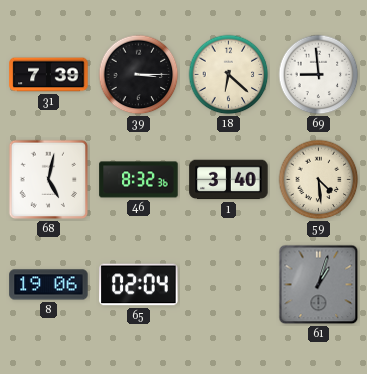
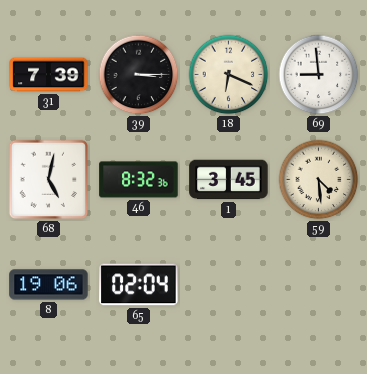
18: 6:22 -> 6:19
1: 3:40 -> 3:45
61: 1:03 -> none
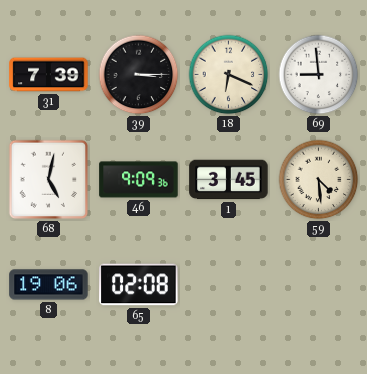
46: 8:32 -> 9:09
65: 02:04 -> 02:08
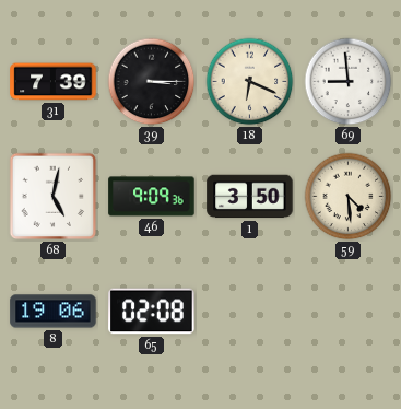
1: 3:45 -> 3:50
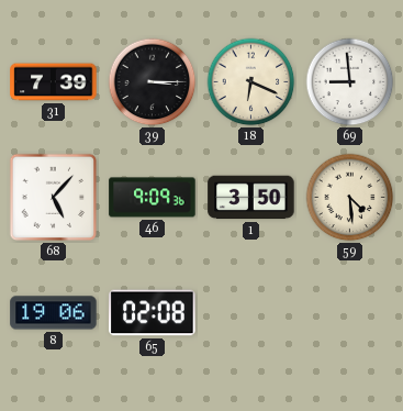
68: 5:02 -> 5:07
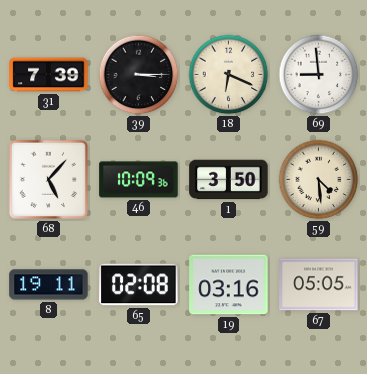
46: 9:09 -> 10:09
8: 19:06 -> 19:11
19: none -> 03:16
67: none -> 05:05
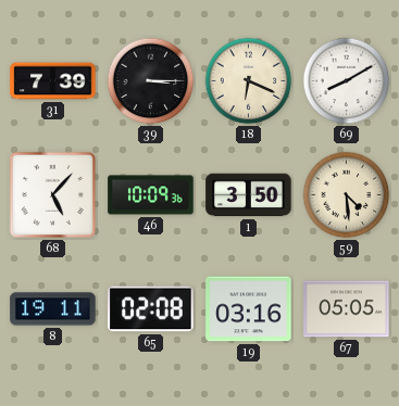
69: 8:59 -> 8:10
